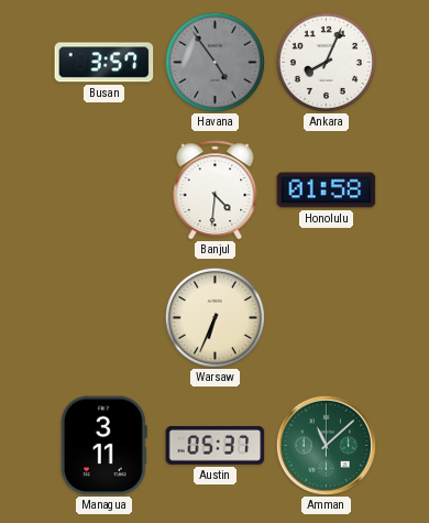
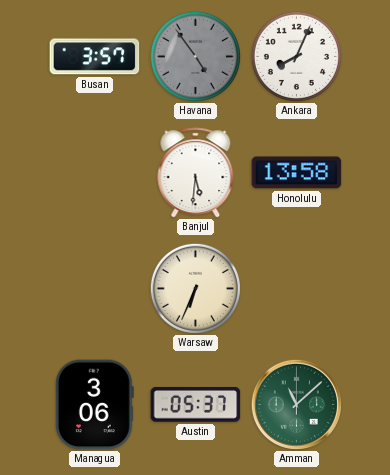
Banjul: 4:31 -> 5:31
Honolulu: 01:58 -> 13:58
Managua: 3:11 -> 3:06
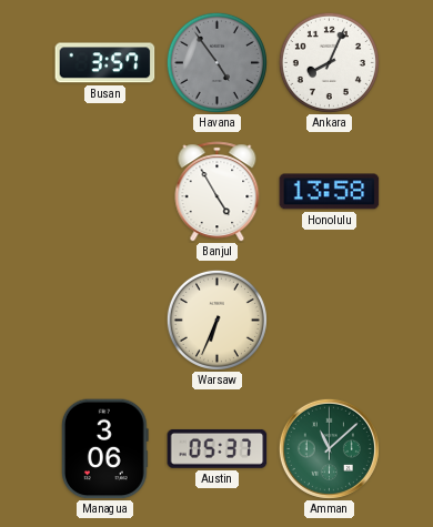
Banjul: 5:31 -> 4:55
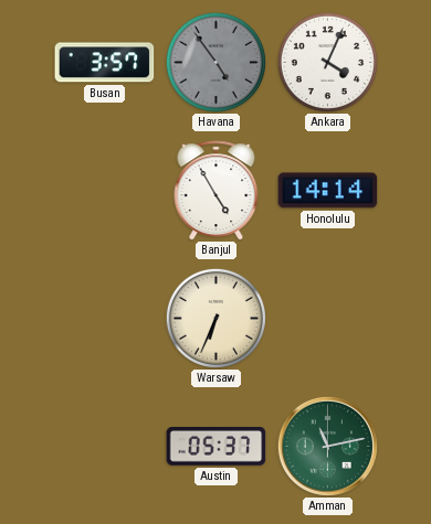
Ankara: 8:04 -> 4:04
Honolulu: 13:58 -> 14:14
Managua: 3:06 -> none
Amman: 11:08 -> 11:13
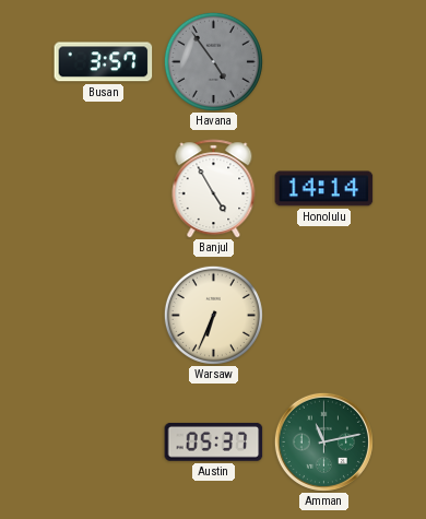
Ankara: 4:04 -> none
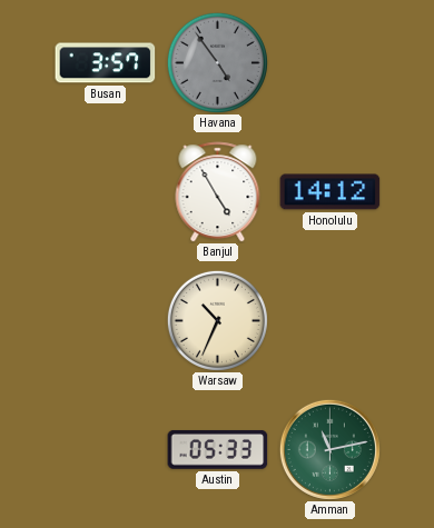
Honolulu: 14:14 -> 14:12
Warsaw: 6:34 -> 10:34
Austin: 05:37 -> 05:33
